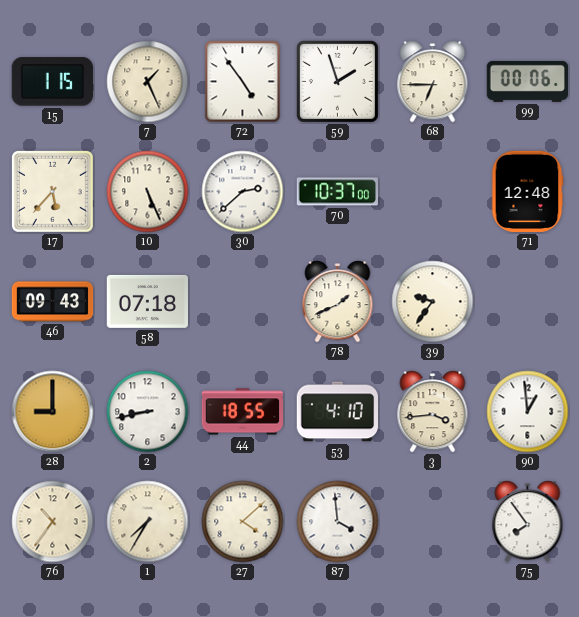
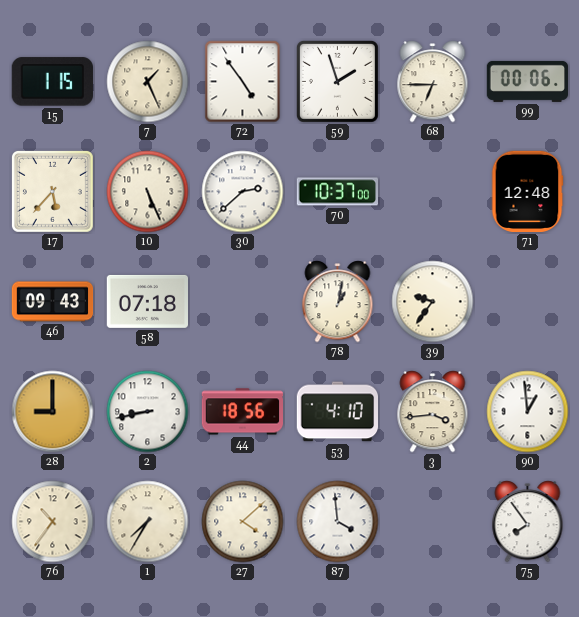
78: 1:41 -> 1:02
44: 18:55 -> 18:56
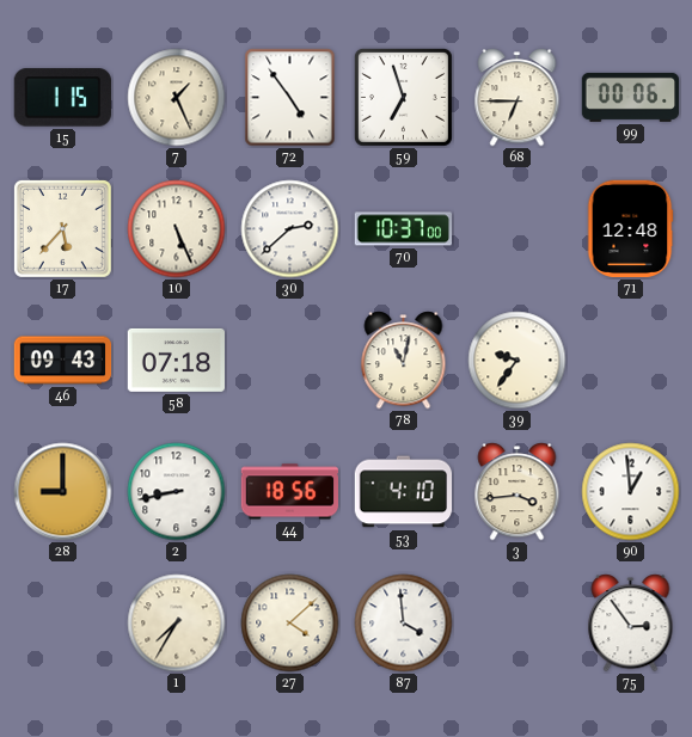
59: 1:57 -> 6:57
78: 1:02 -> 11:02
76: 10:36 -> none
75: 7:54 -> 2:54
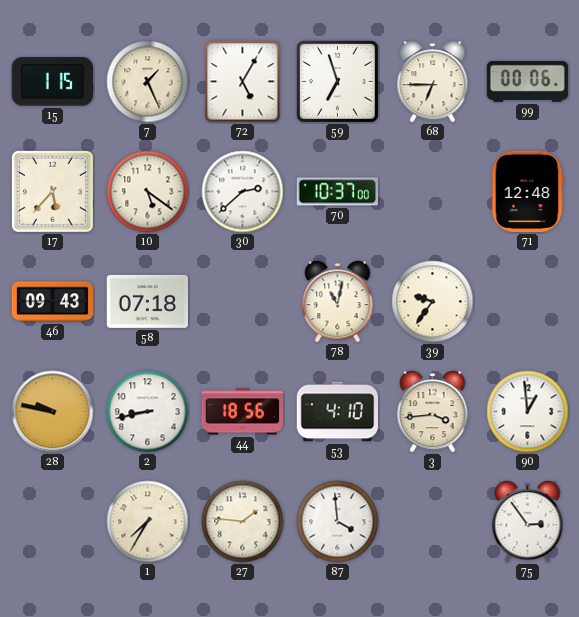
72: 4:54 -> 5:05
10: 5:26 -> 5:21
28: 9:00 -> 9:47
27: 4:08 -> 1:46
